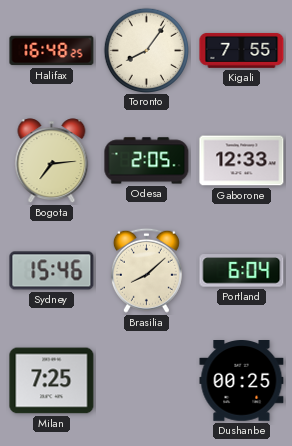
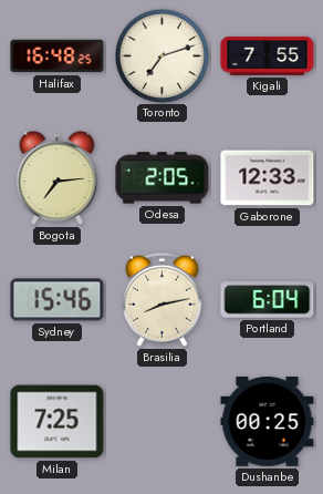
Toronto: 8:06 -> 7:12
Brasilia: 8:08 -> 8:13
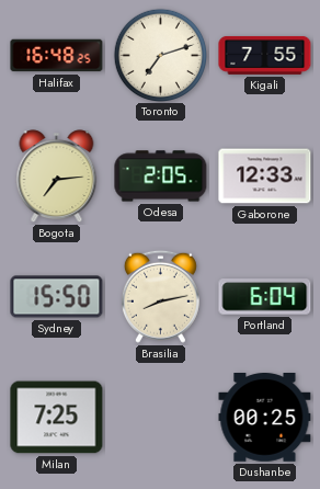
Sydney: 15:46 -> 15:50
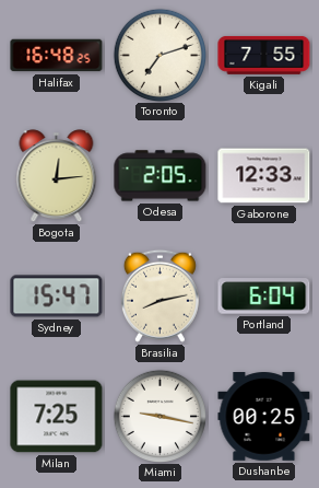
Bogota: 7:14 -> 12:14
Sydney: 15:50 -> 15:47
Miami: none -> 9:17
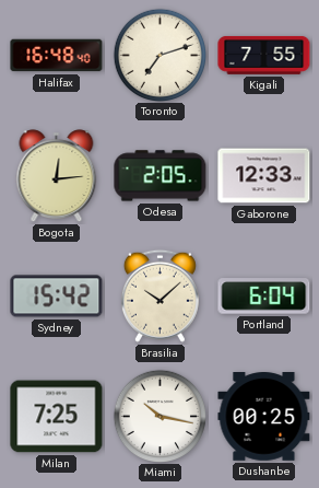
Halifax: 16:48:25 -> 16:48:40
Sydney: 15:47 -> 15:42
Brasilia: 8:13 -> 10:08
Miami: 9:17 -> 10:17
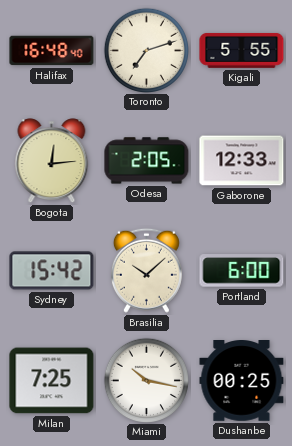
Kigali: 7:55 -> 5:55
Portland: 6:04 -> 6:00
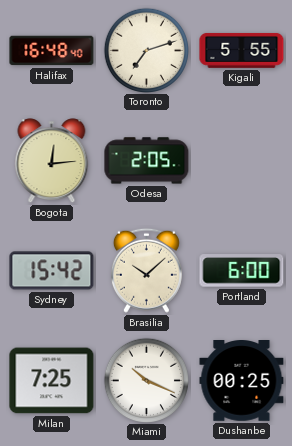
Gaborone: 12:33 -> none
Miami: 10:17 -> 10:19
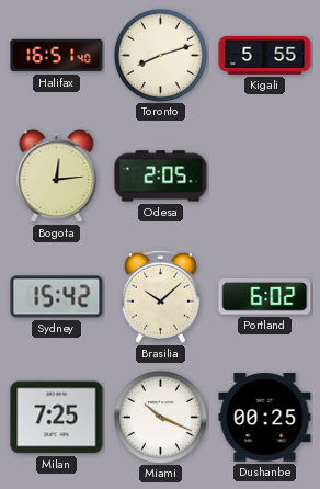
Halifax: 16:48 -> 16:51
Toronto: 7:12 -> 8:12
Portland: 6:00 -> 6:02
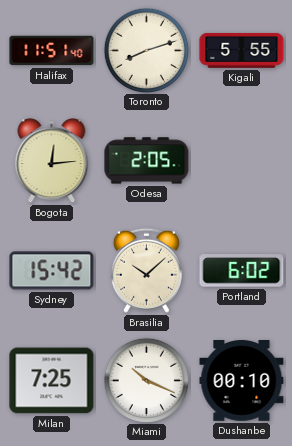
Halifax: 16:51 -> 11:51
Dushanbe: 00:25 -> 00:10
